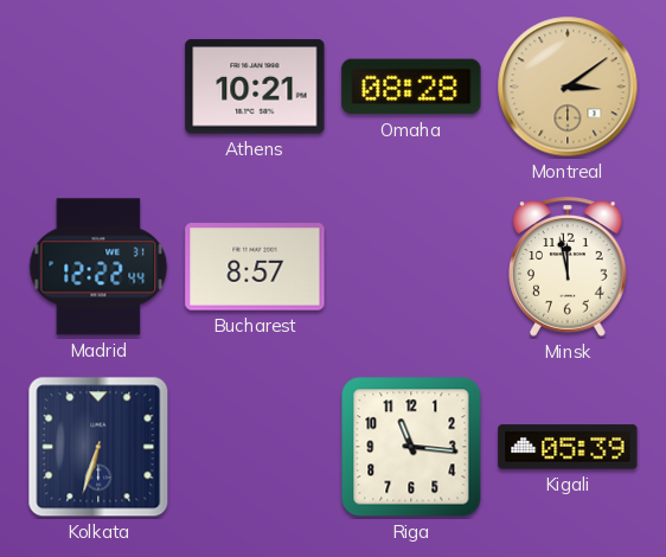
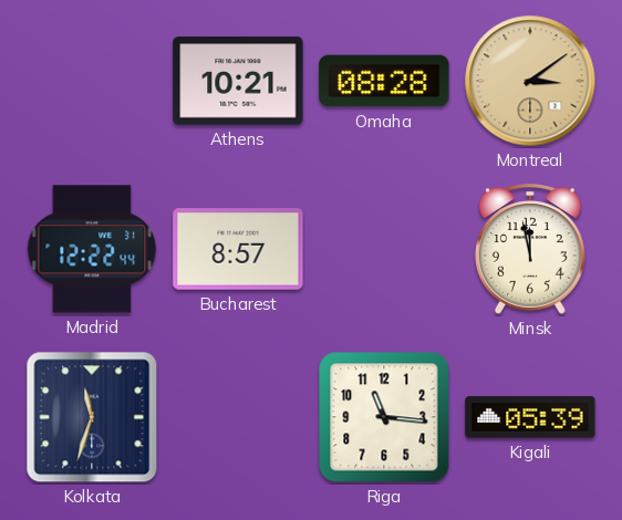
Kolkata: 6:33 -> 11:33
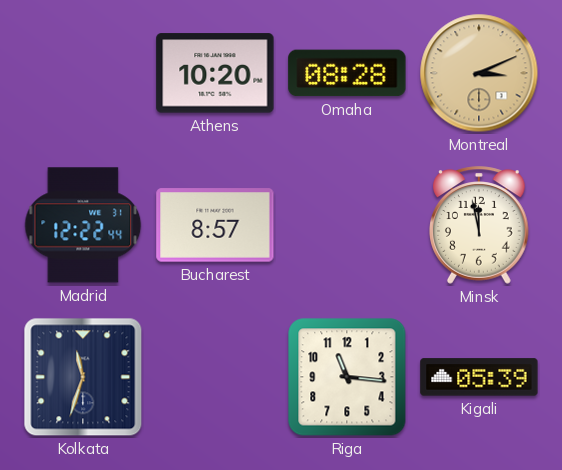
Athens: 10:21 -> 10:20
Montreal: 3:09 -> 3:11
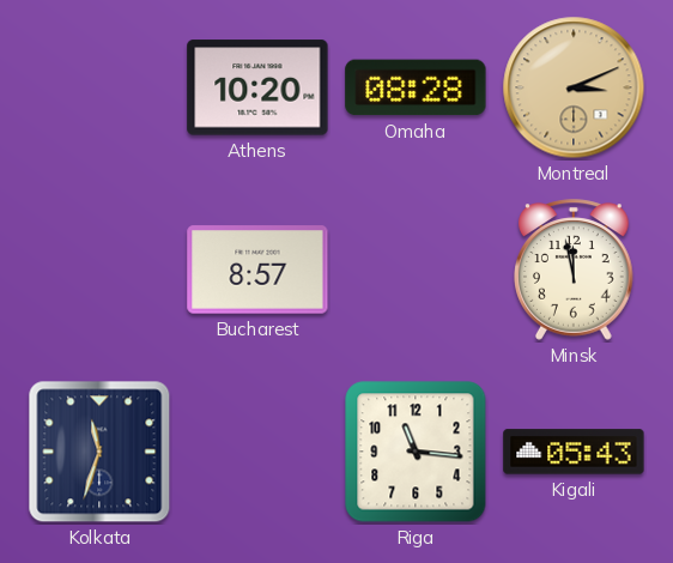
Madrid: 12:22 -> none
Kigali: 05:39 -> 05:43
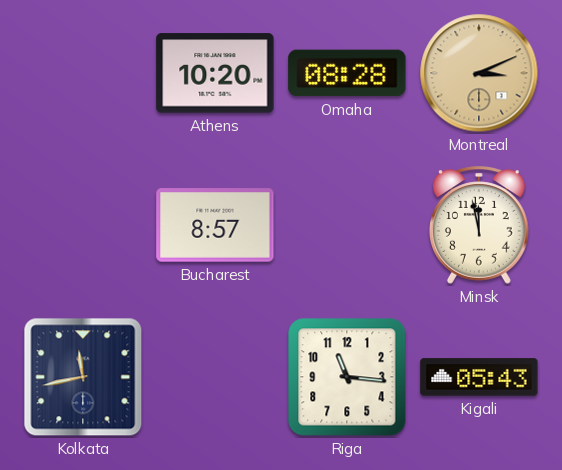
Kolkata: 11:33 -> 11:43
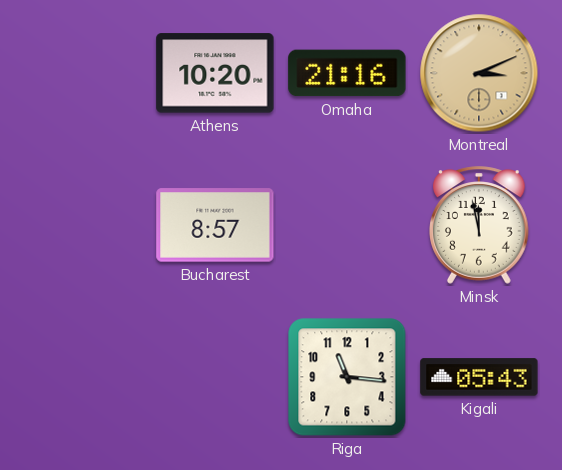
Omaha: 08:28 -> 21:16
Kolkata: 11:43 -> none
